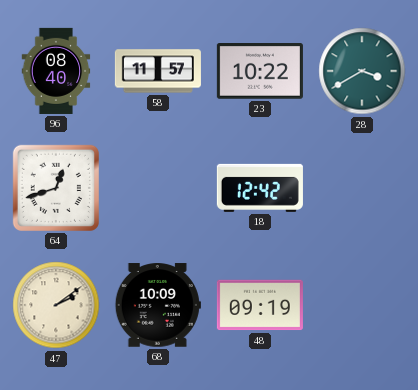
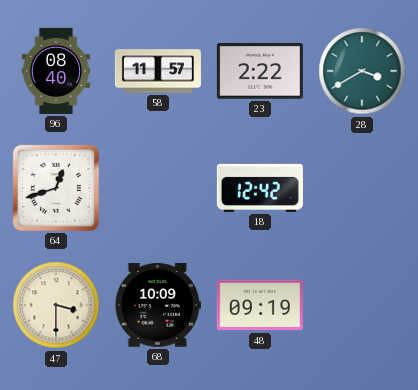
23: 10:22 -> 2:22
47: 2:09 -> 3:30
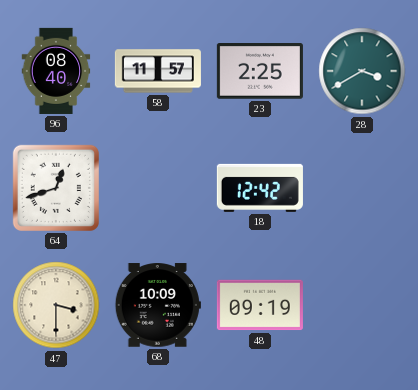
23: 2:22 -> 2:25
